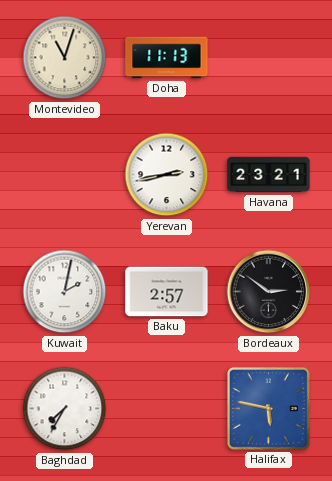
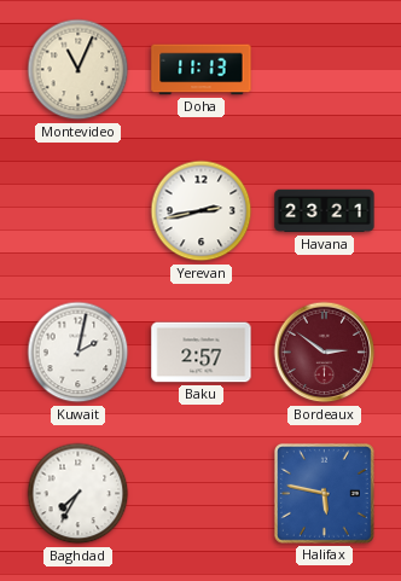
Montevideo: 11:03 -> 11:04
Bordeaux dial: black -> burgundy
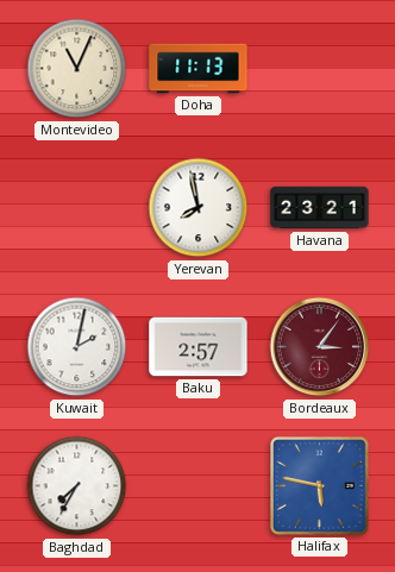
Yerevan: 2:43 -> 7:58
Bordeaux: 2:51 -> 3:06
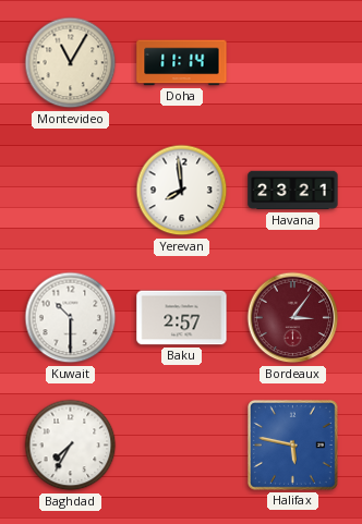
Montevideo: 11:04 -> 11:05
Doha: 11:13 -> 11:14
Yerevan: 7:58 -> 7:59
Kuwait: 2:02 -> 10:30
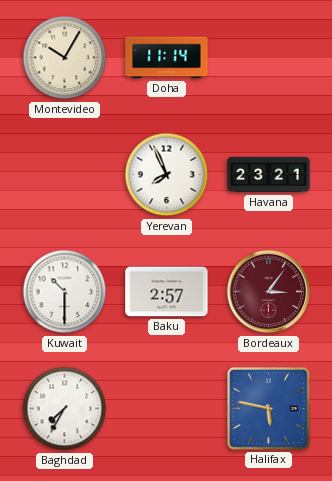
Montevideo: 11:05 -> 10:05
Yerevan: 7:59 -> 7:56
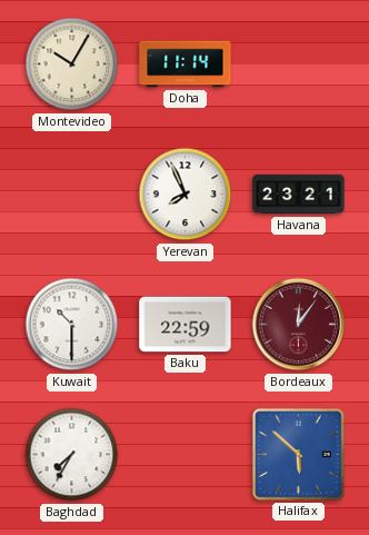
Baku: 2:57 -> 22:59
Bordeaux: 3:06 -> 12:06
Halifax: 5:47 -> 5:52
